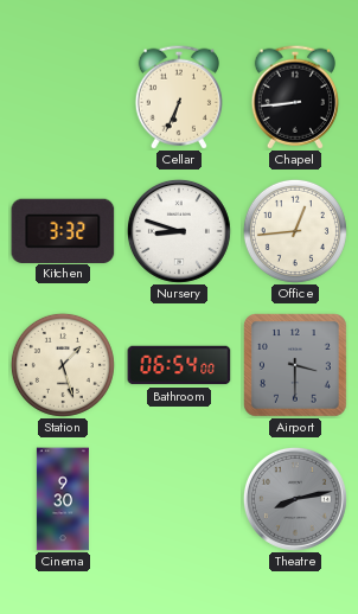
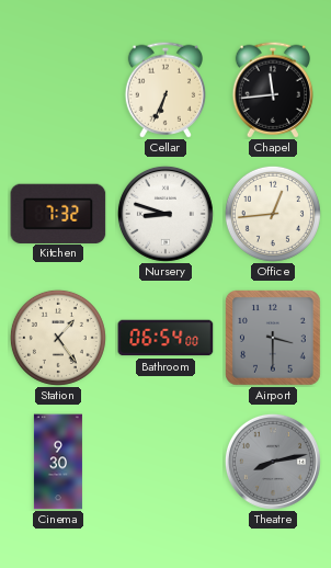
Chapel: 8:44 -> 11:44
Kitchen: 3:32 -> 7:32
Station: 1:27 -> 1:24
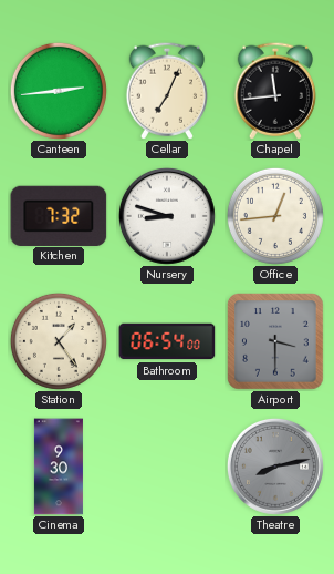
Canteen: none -> 2:44
Cellar: 6:34 -> 7:04
